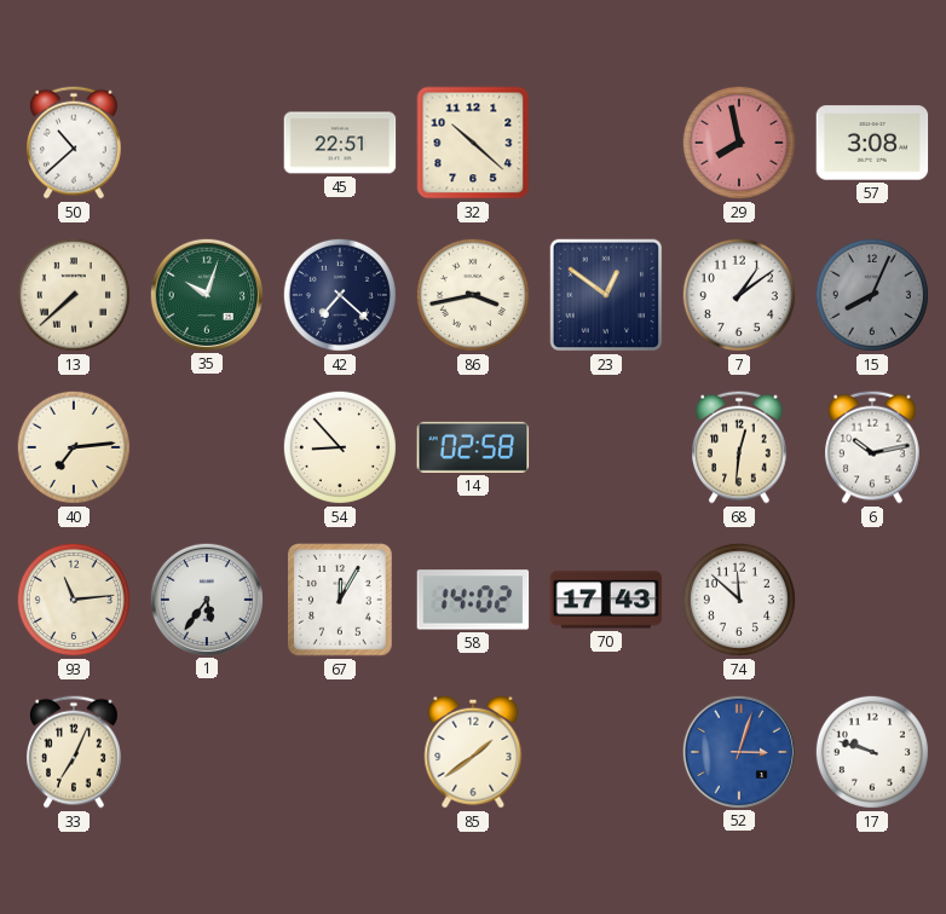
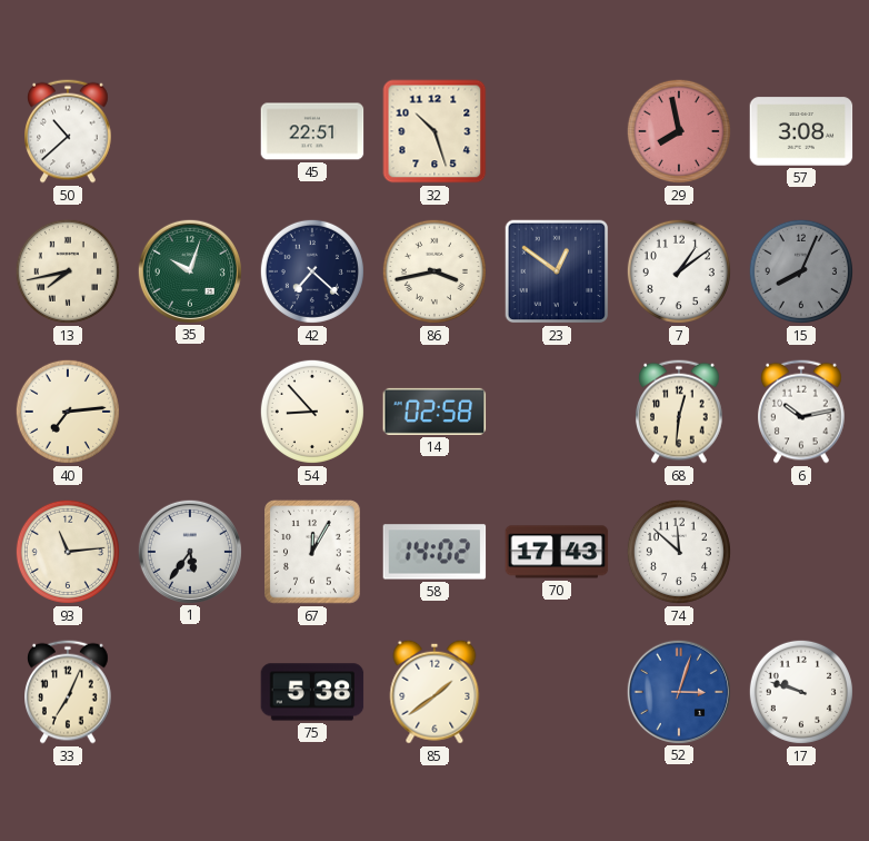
32: 10:22 -> 10:27
13: 7:38 -> 7:43
75: none -> 5:38
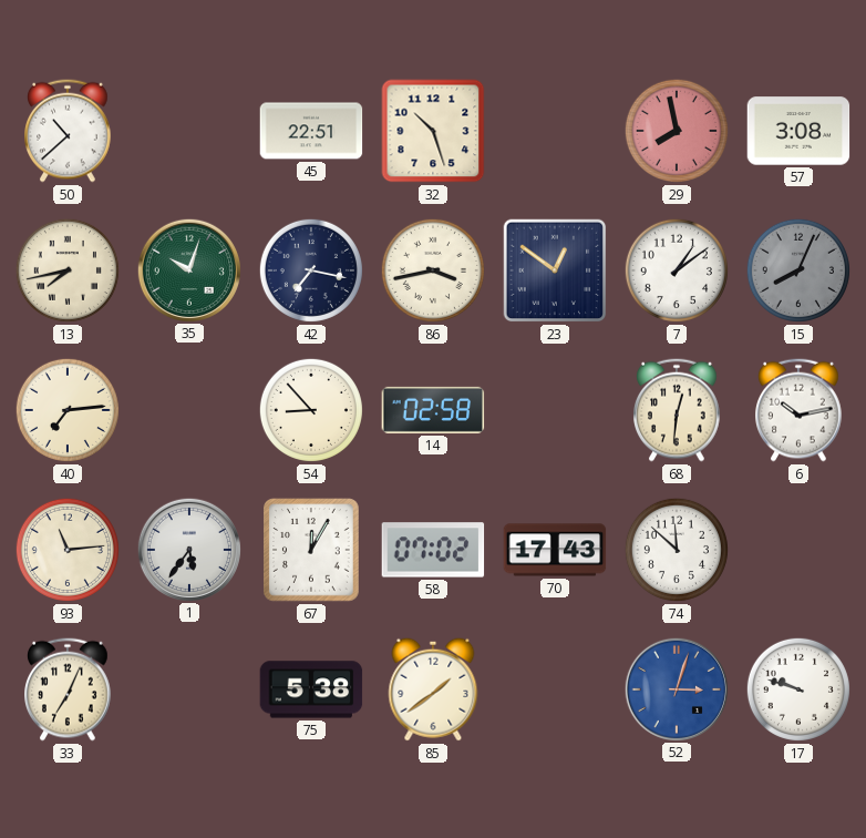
42: 7:22 -> 7:17
58: 14:02 -> 07:02
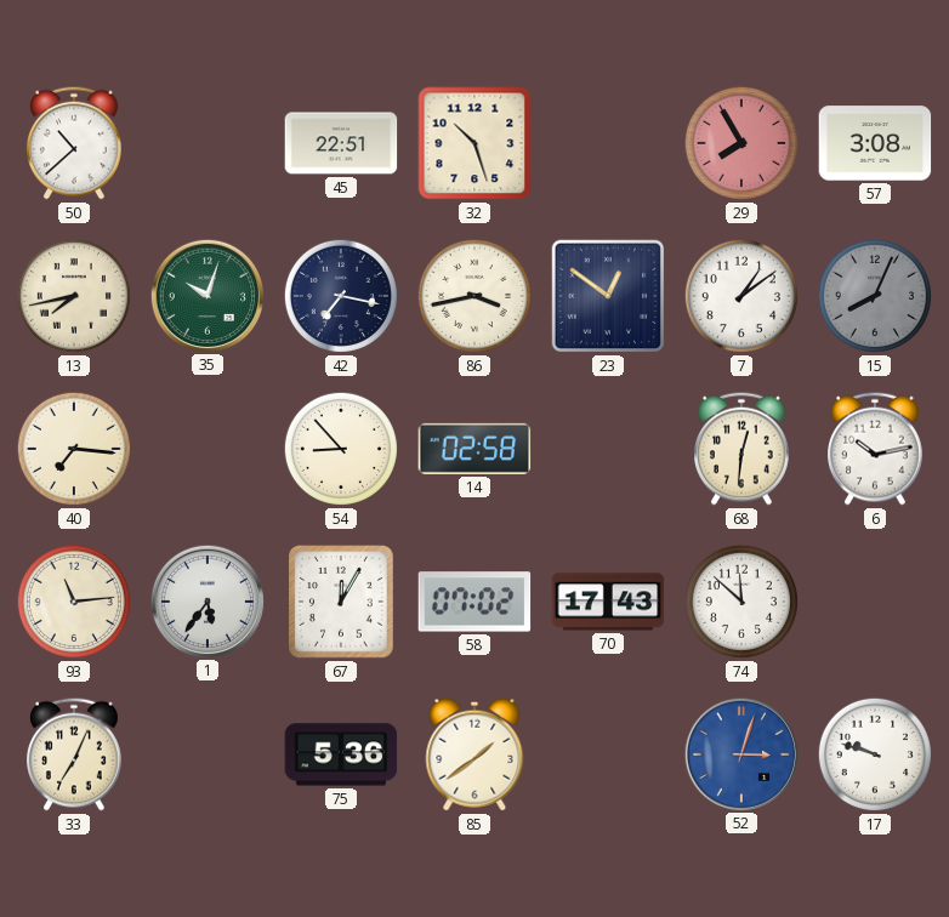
29: 7:58 -> 7:55
40: 7:14 -> 7:16
75: 5:38 -> 5:36
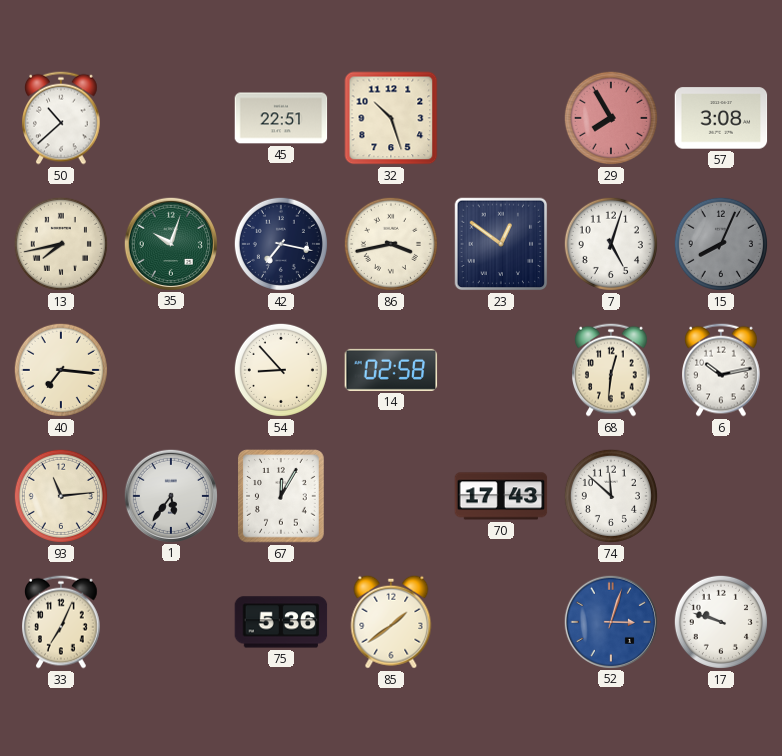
7: 1:09 -> 5:03
58: 07:02 -> none
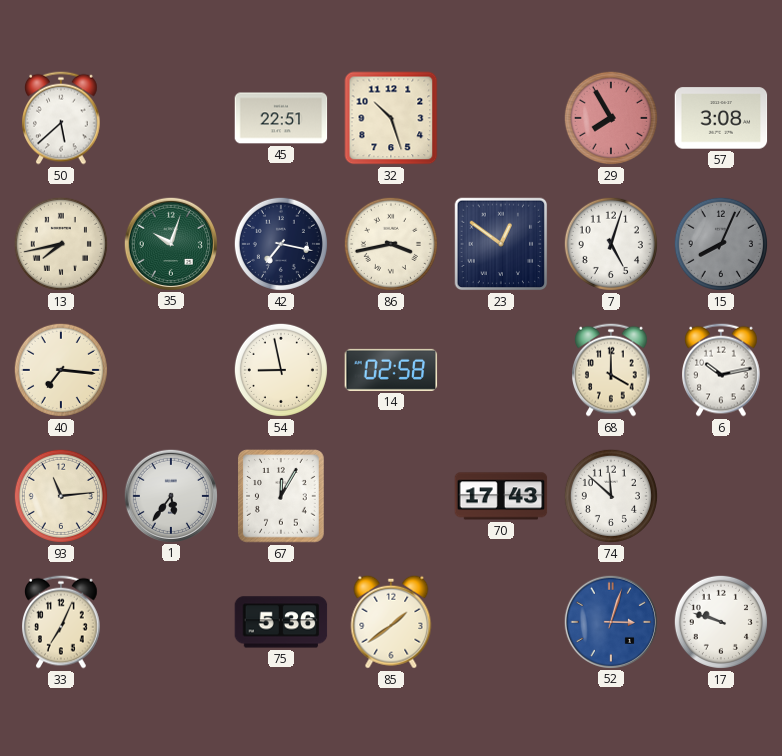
50: 10:38 -> 5:38
54: 8:53 -> 8:58
68: 12:31 -> 4:00
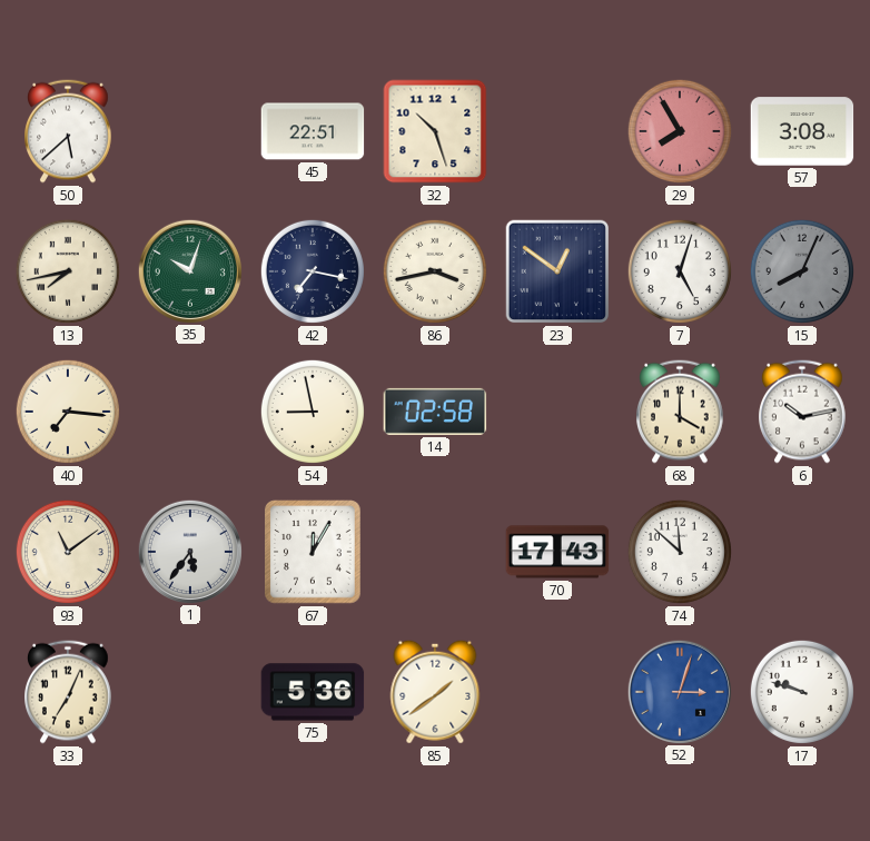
93: 11:14 -> 11:09
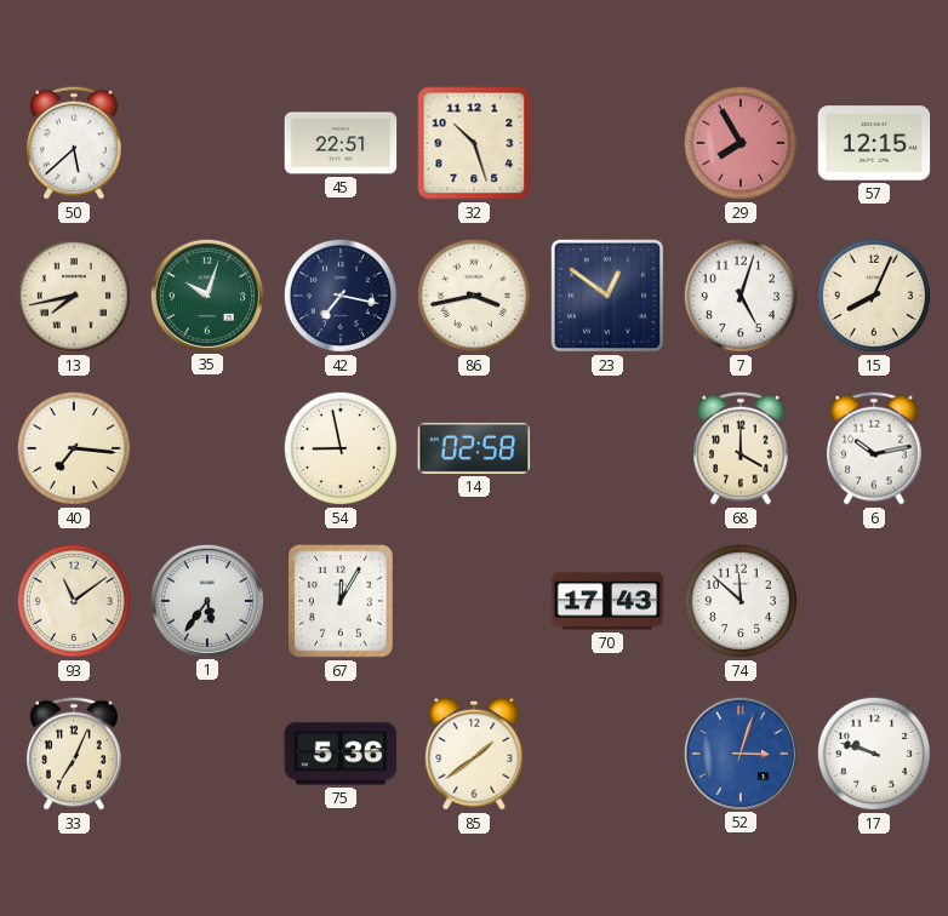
57: 3:08 -> 12:15
15 dial: grey -> cream
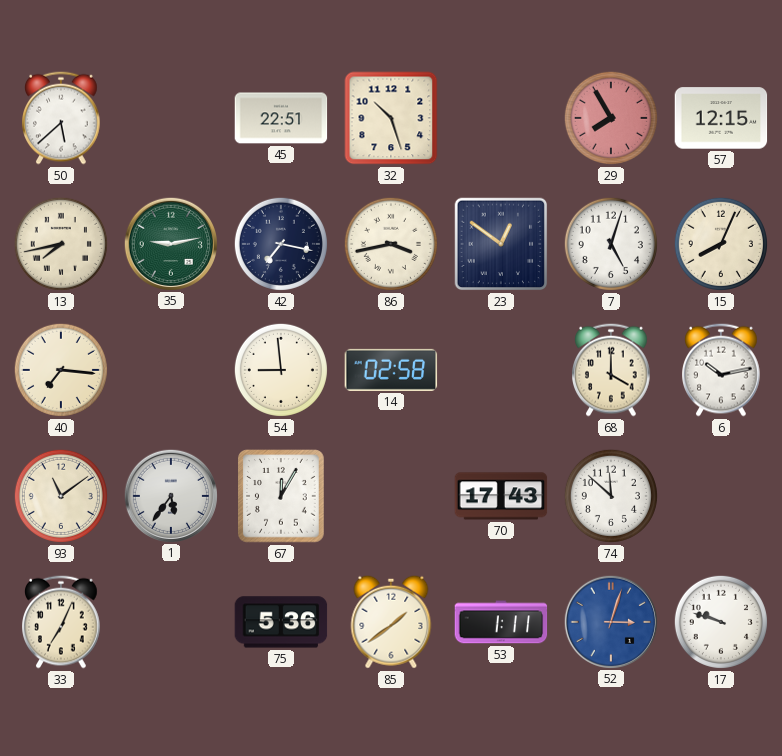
35: 10:03 -> 9:13
54: 8:58 -> 8:59
53: none -> 1:11
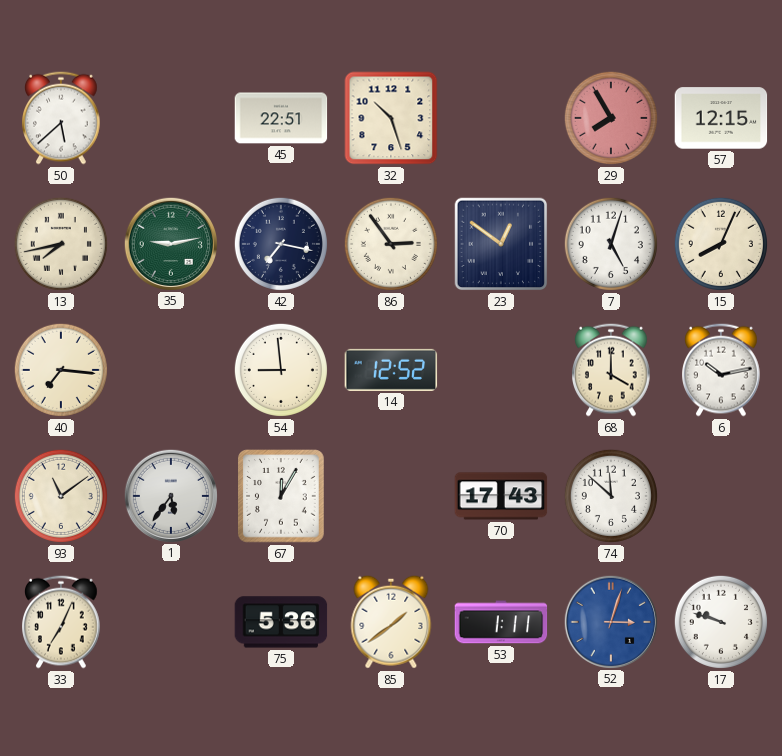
86: 3:43 -> 2:54
14: 02:58 -> 12:52
